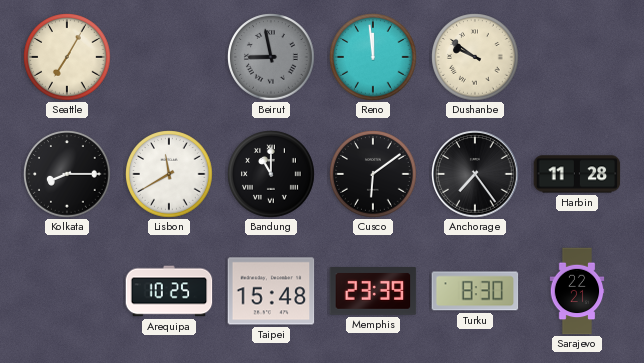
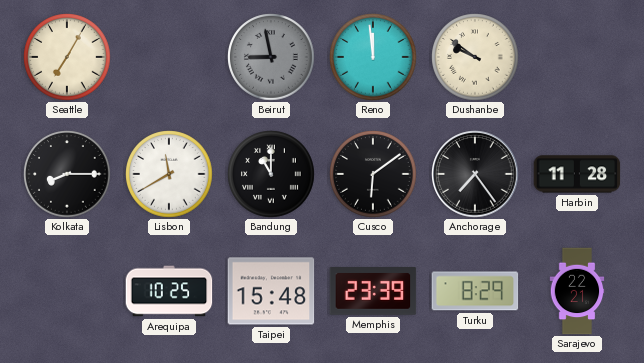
Turku: 8:30 -> 8:29
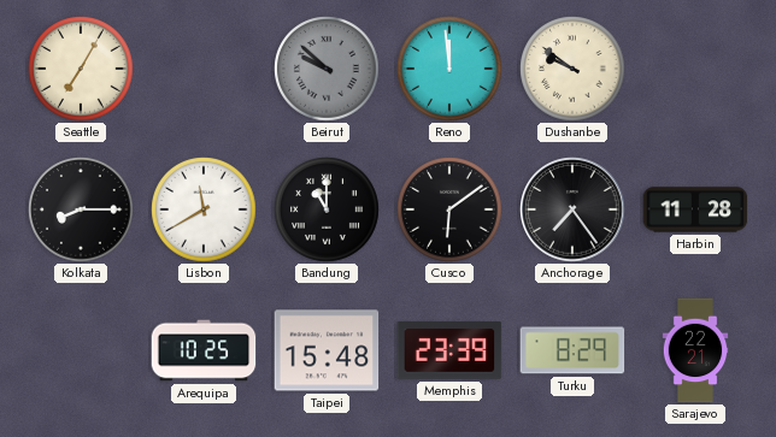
Beirut: 8:58 -> 9:52
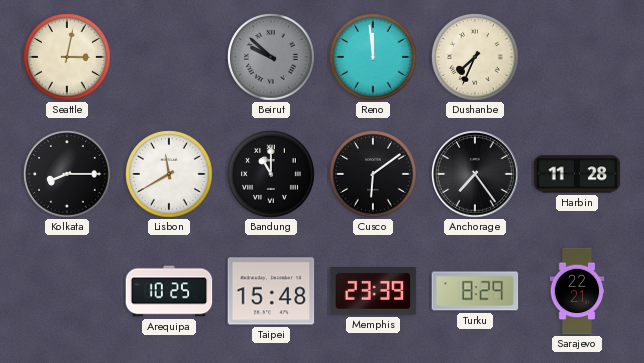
Seattle: 7:05 -> 3:02
Dushanbe: 9:51 -> 7:34
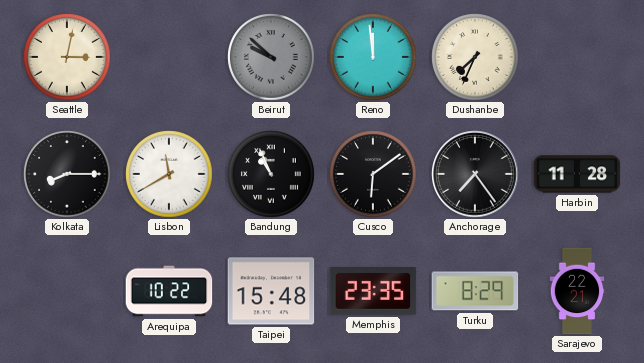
Bandung: 11:00 -> 10:56
Arequipa: 10:25 -> 10:22
Memphis: 23:39 -> 23:35
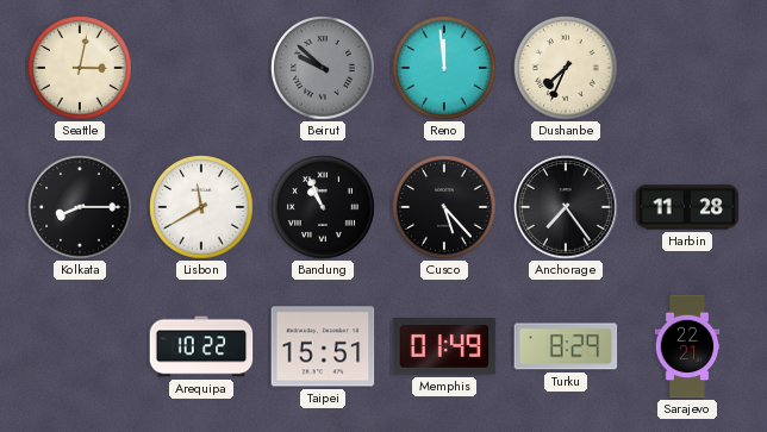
Cusco: 6:09 -> 5:23
Taipei: 15:48 -> 15:51
Memphis: 23:35 -> 01:49
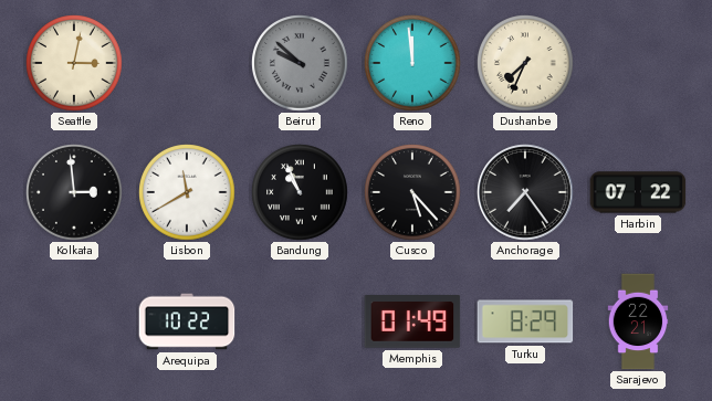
Kolkata: 8:15 -> 2:59
Harbin: 11:28 -> 07:22
Taipei: 15:51 -> none
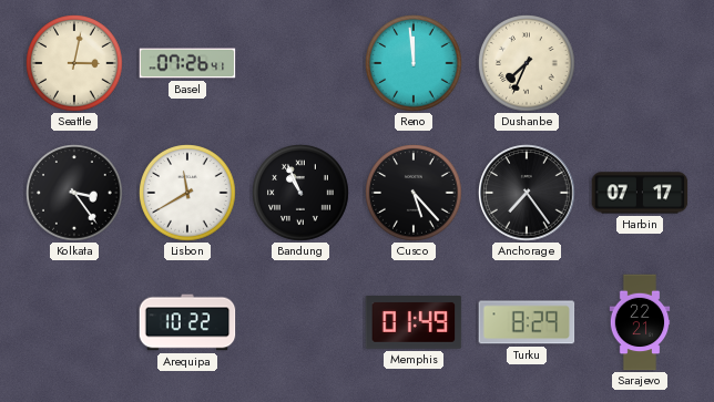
Basel: none -> 07:26
Beirut: 9:52 -> none
Kolkata: 2:59 -> 3:24
Harbin: 07:22 -> 07:17
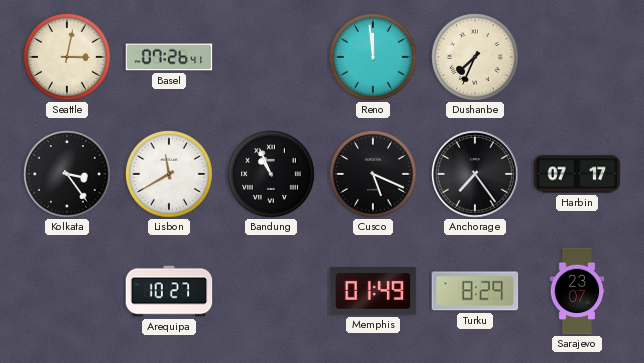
Cusco: 5:23 -> 5:19
Arequipa: 10:22 -> 10:27
Sarajevo: 22:21 -> 23:07
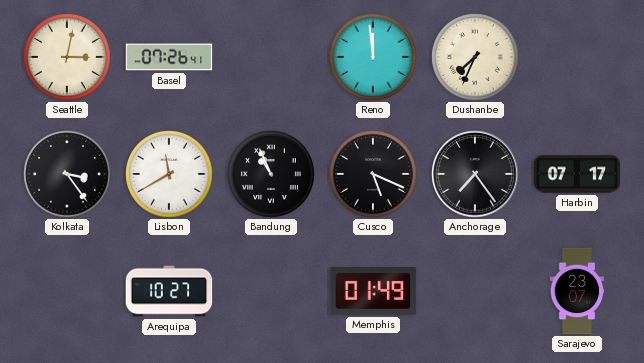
Turku: 8:29 -> none
